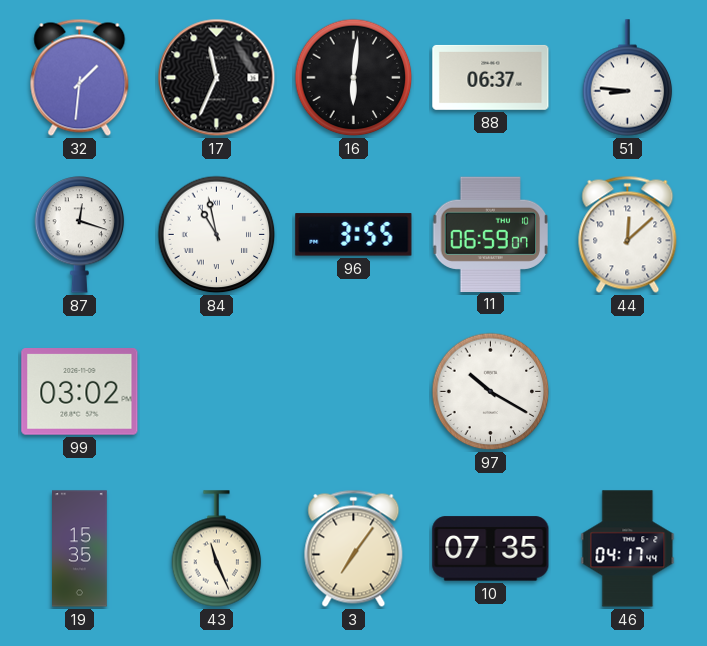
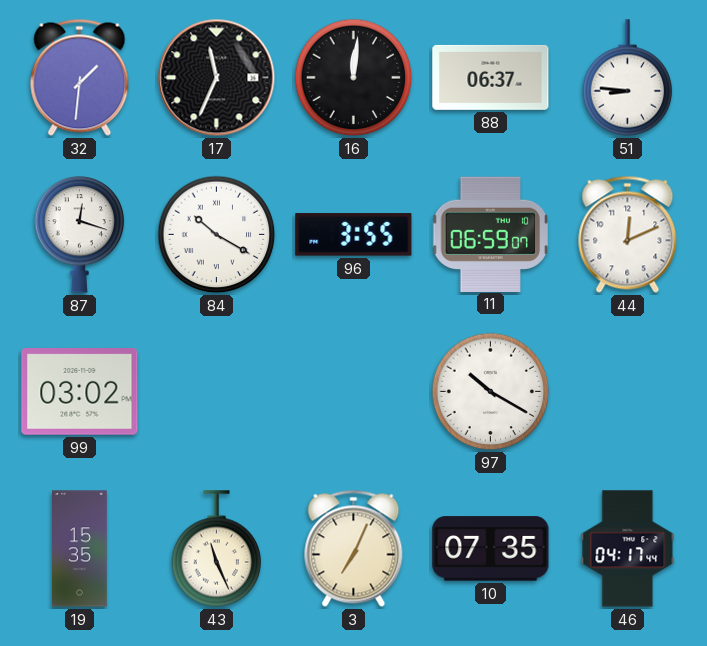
16: 6:01 -> 12:01
84: 10:58 -> 10:20
44: 12:08 -> 12:11
3: 7:06 -> 7:04
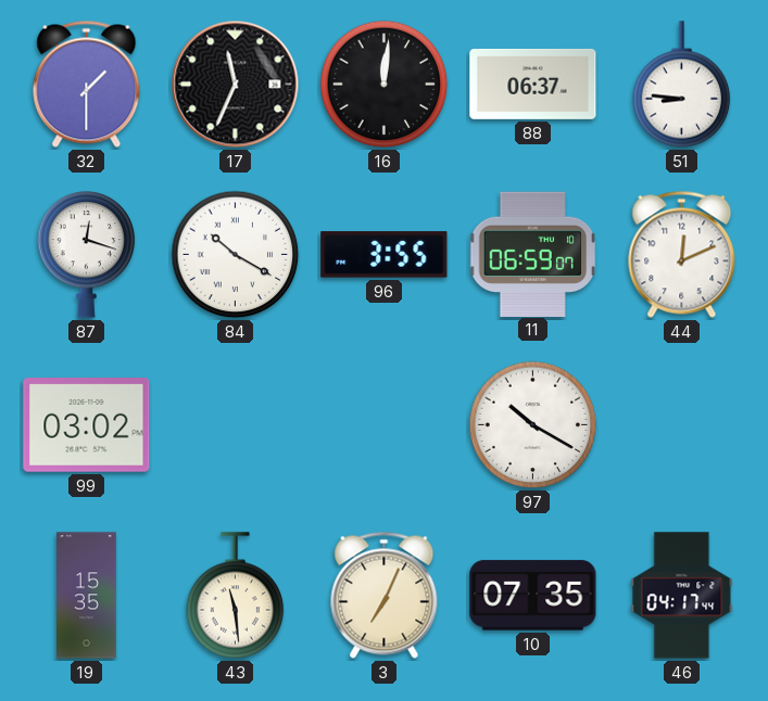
32: 1:31 -> 1:30
43: 11:26 -> 11:29
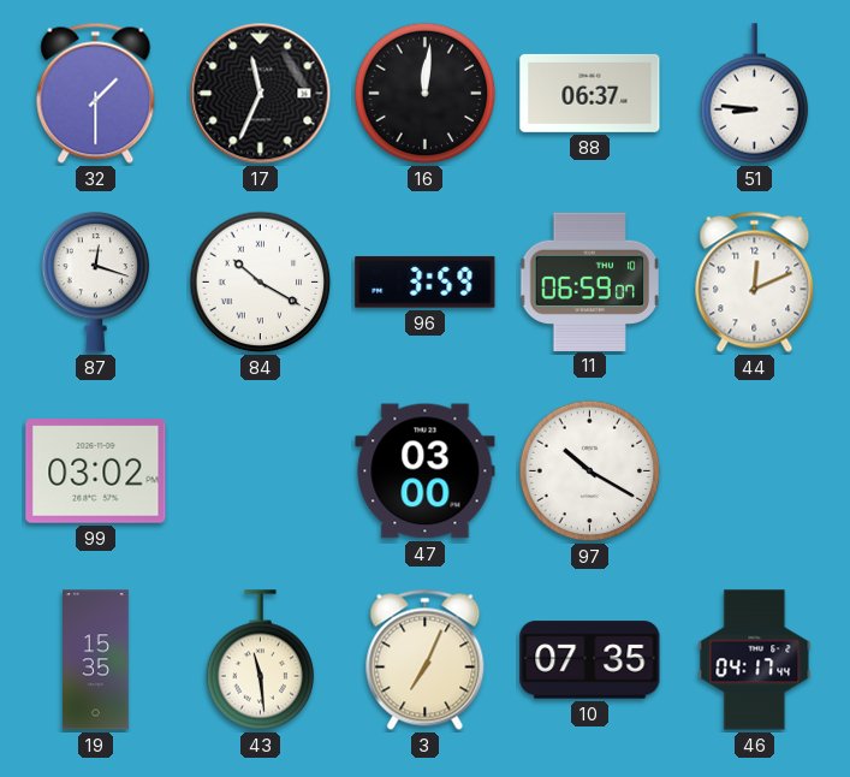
96: 3:55 -> 3:59
47: none -> 03:00
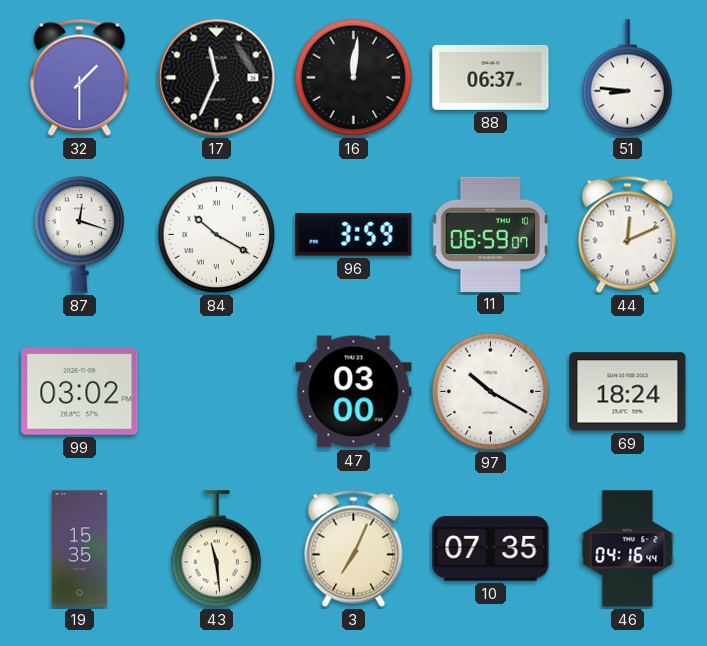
69: none -> 18:24
46: 04:17 -> 04:16
